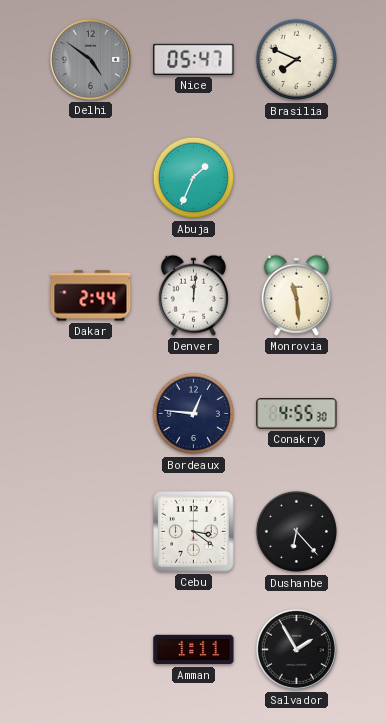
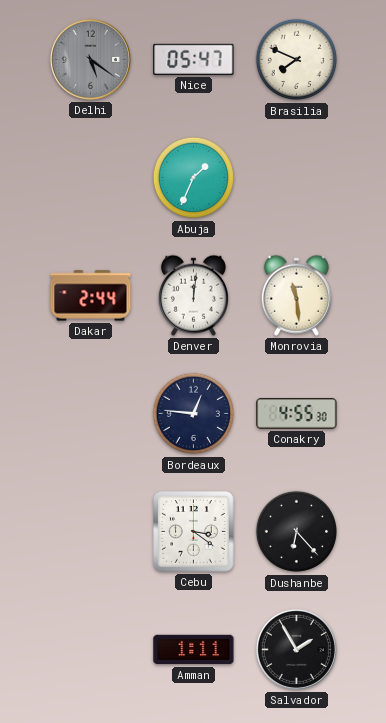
Delhi: 4:51 -> 5:21
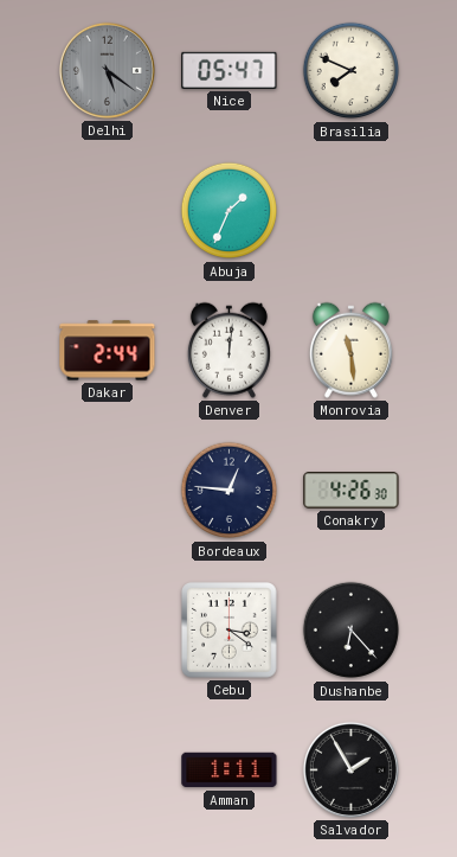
Conakry: 4:55 -> 4:26
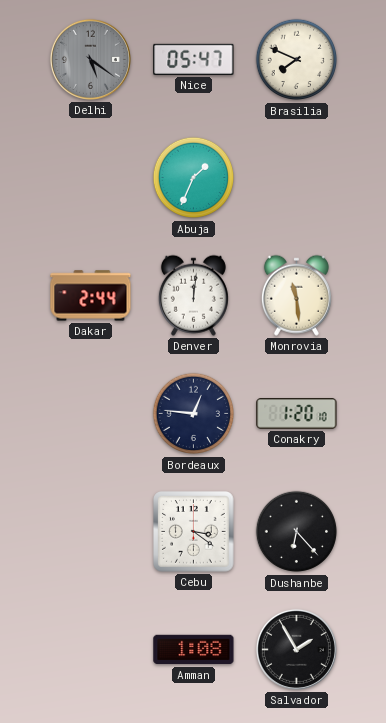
Conakry: 4:26 -> 1:20
Amman: 1:11 -> 1:08
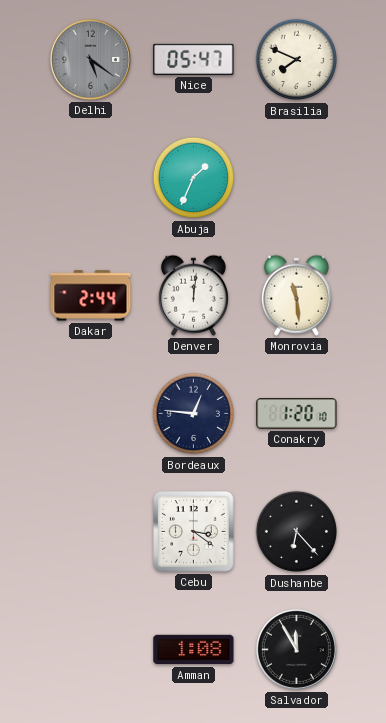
Salvador: 1:55 -> 11:55
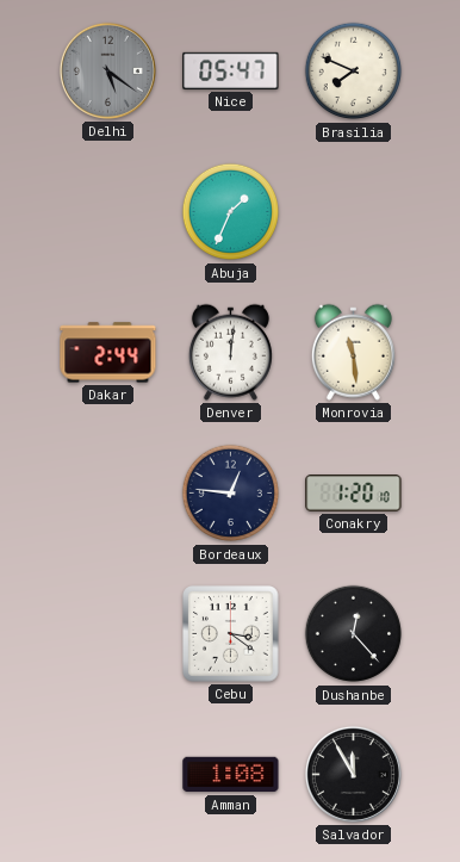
Dushanbe: 6:23 -> 12:23
